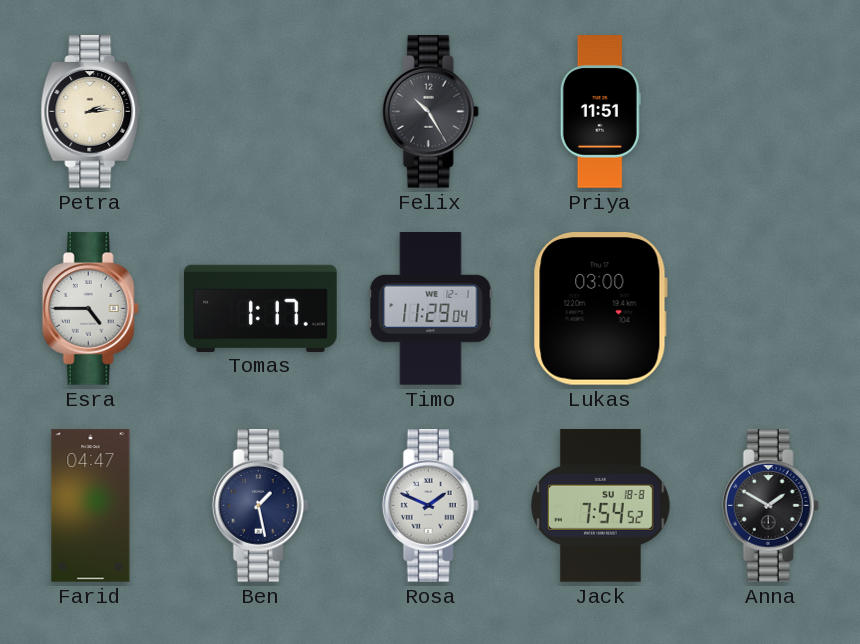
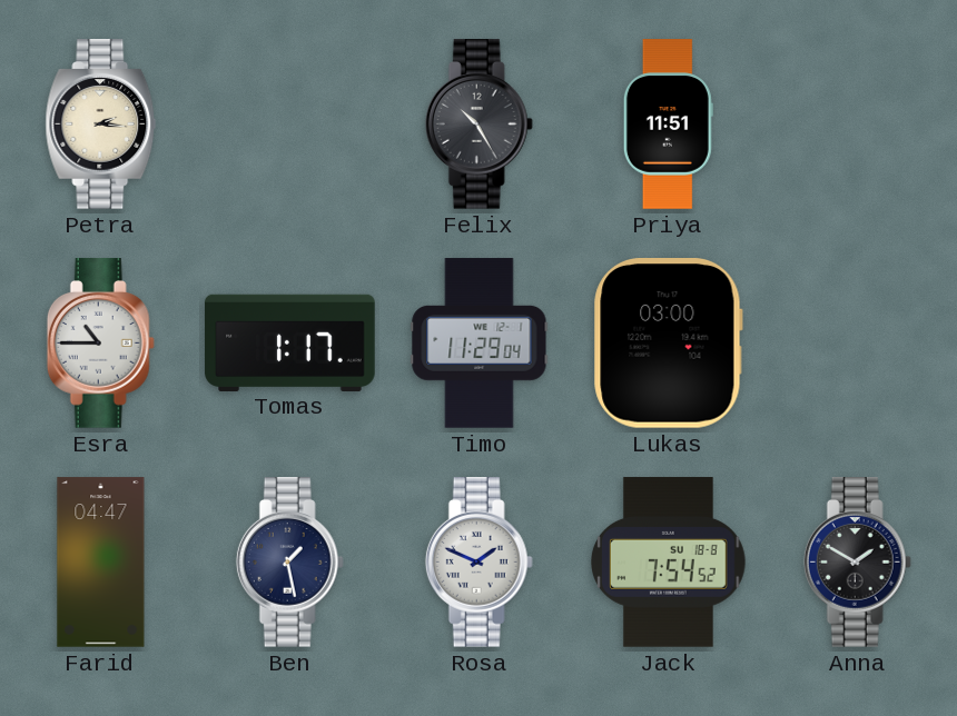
Petra: 2:14 -> 2:16
Esra: 4:45 -> 10:45
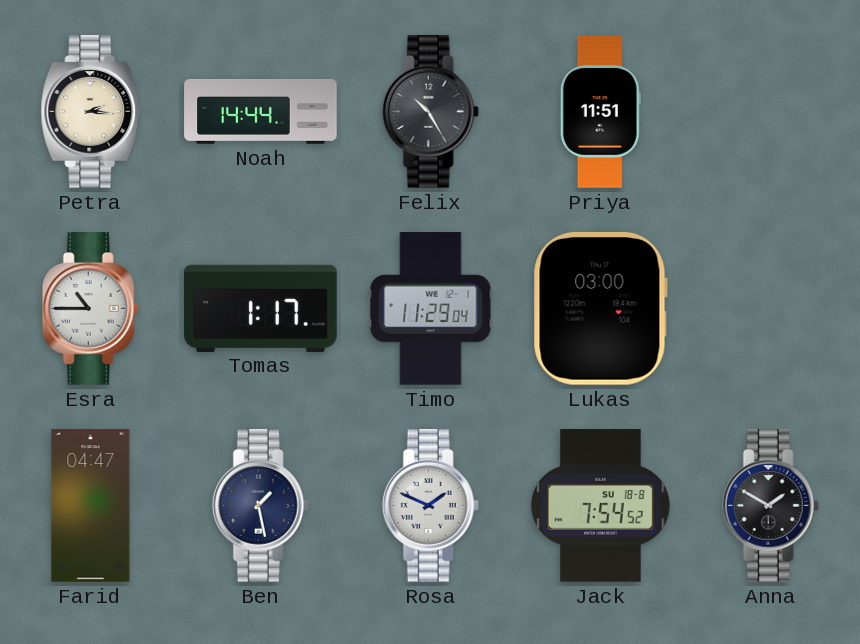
Noah: none -> 14:44
